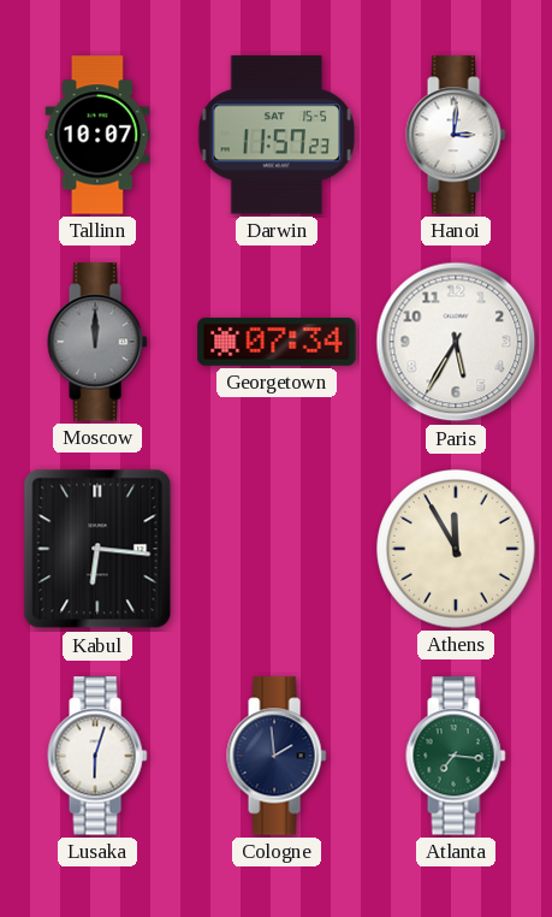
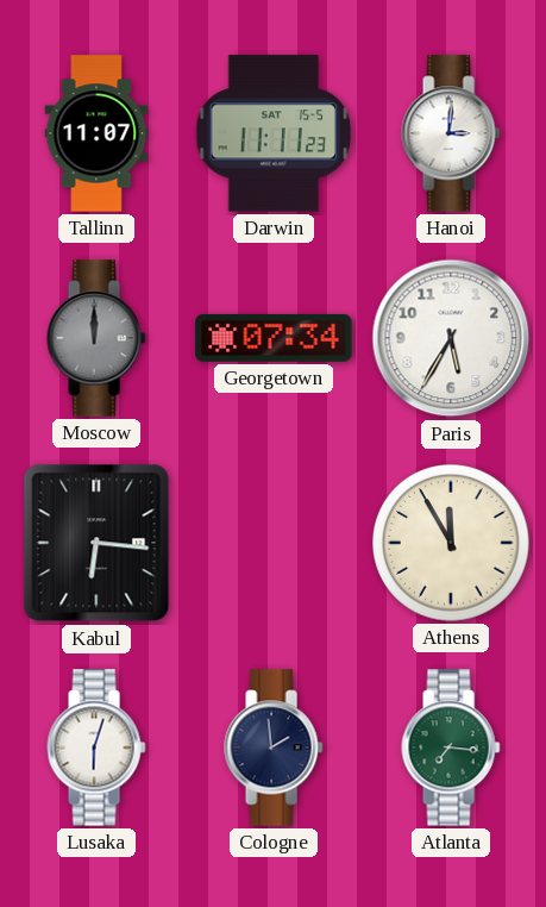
Tallinn: 10:07 -> 11:07
Darwin: 11:57 -> 11:11
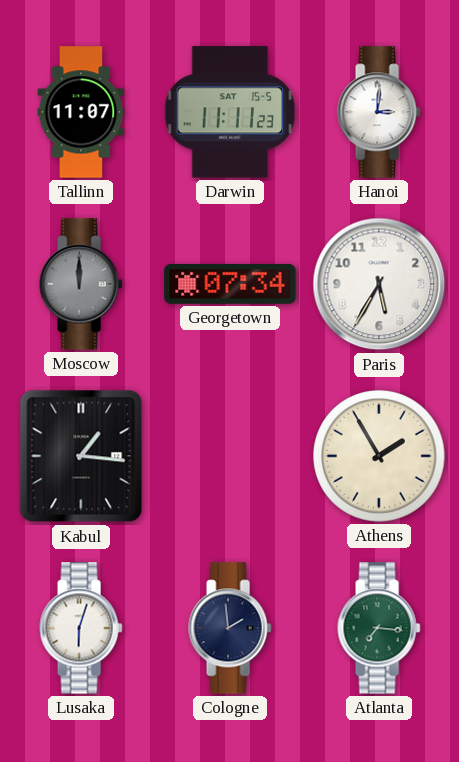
Kabul: 6:16 -> 1:16
Athens: 11:55 -> 1:55
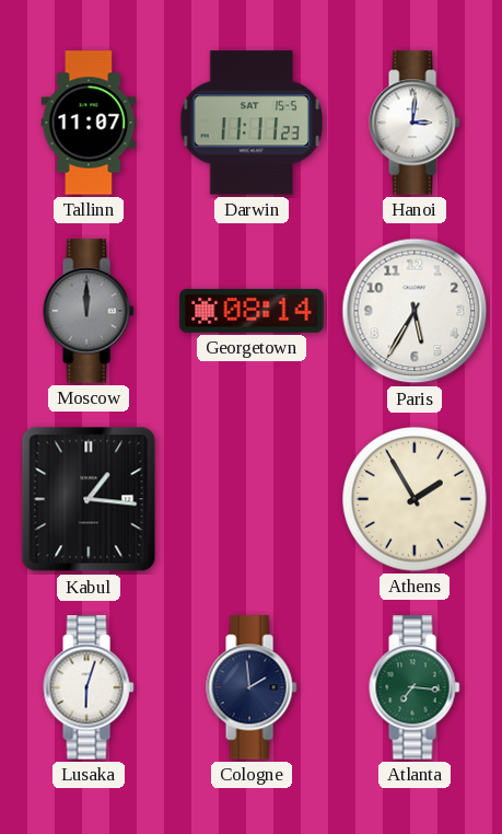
Georgetown: 07:34 -> 08:14
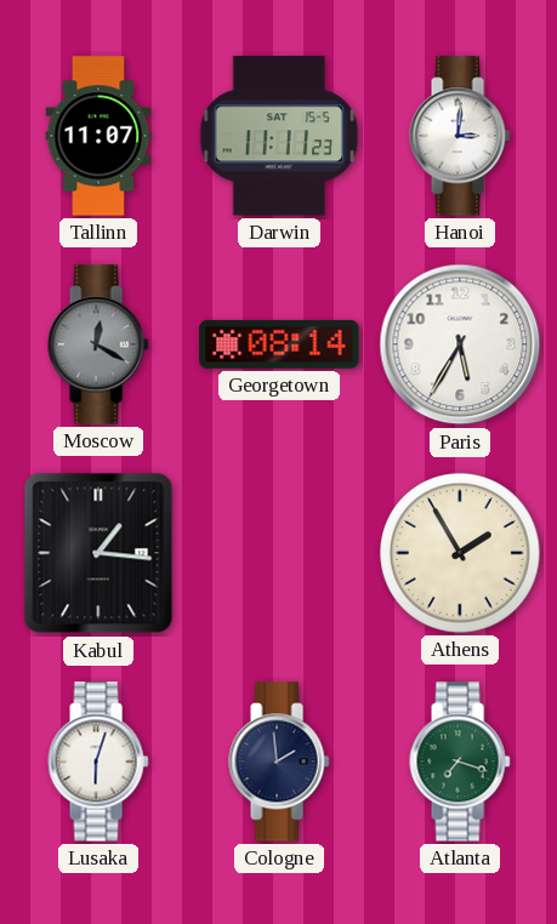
Moscow: 12:00 -> 12:20
Atlanta: 7:16 -> 7:18
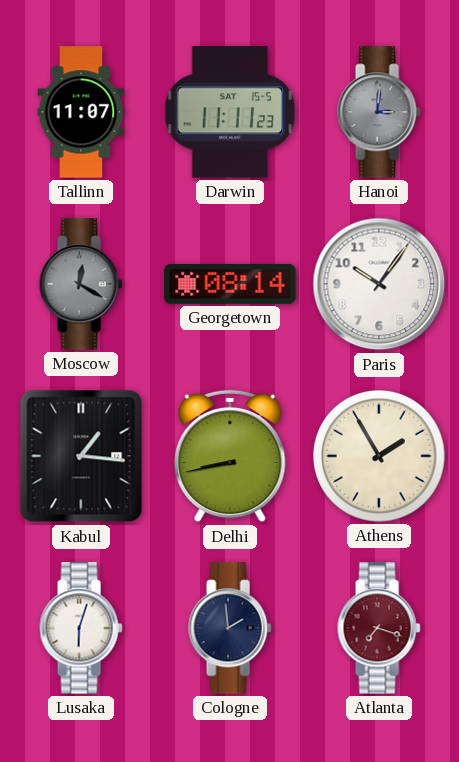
Hanoi dial: white -> grey
Paris: 5:35 -> 10:06
Delhi: none -> 8:43
Atlanta dial: green -> burgundy
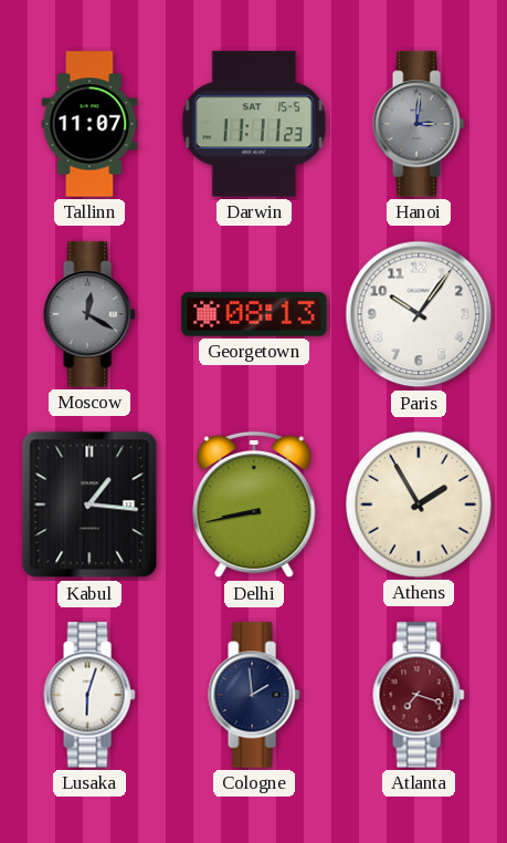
Georgetown: 08:14 -> 08:13
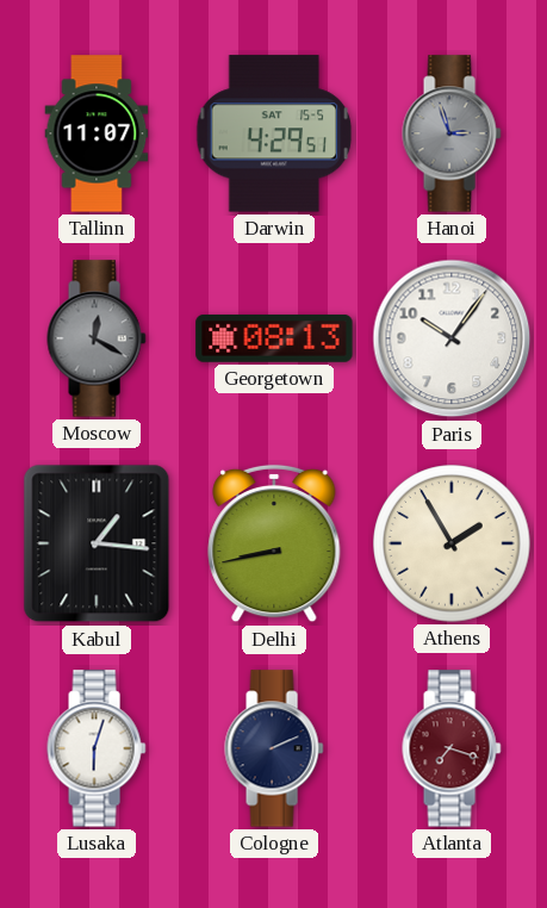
Darwin: 11:11 -> 4:29
Hanoi: 3:01 -> 2:57
Cologne: 1:59 -> 2:11
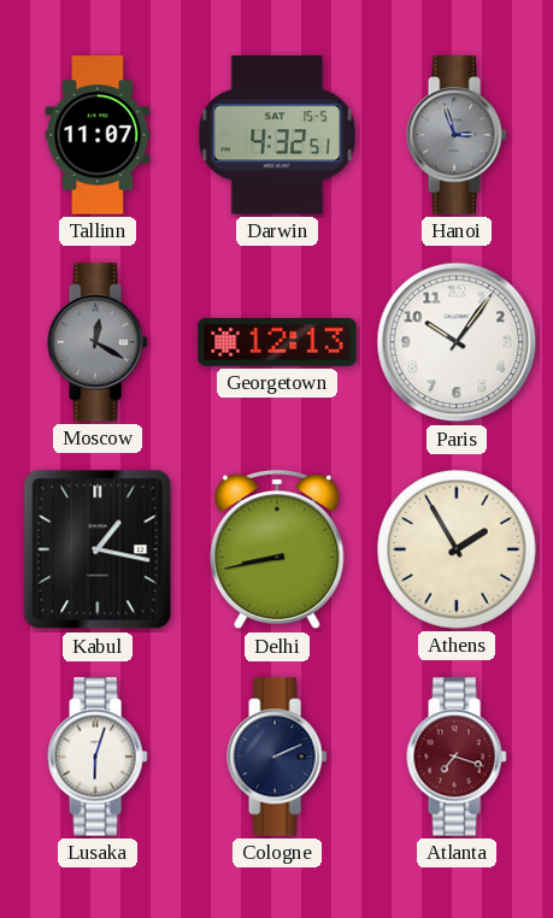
Darwin: 4:29 -> 4:32
Georgetown: 08:13 -> 12:13
Kabul: 1:16 -> 1:17
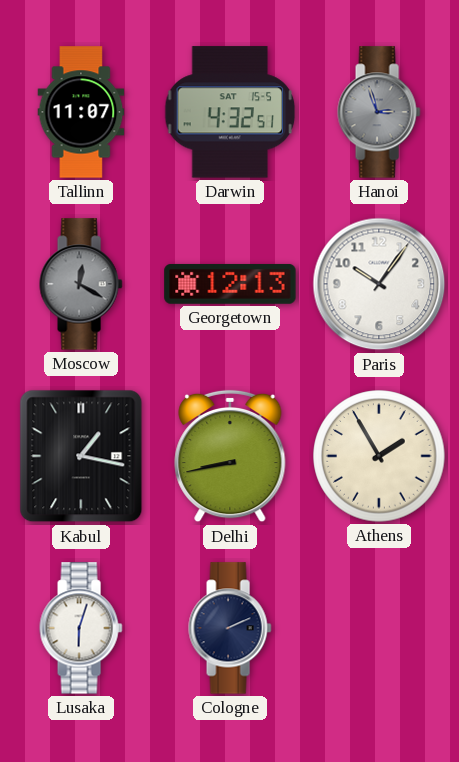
Atlanta: 7:18 -> none
